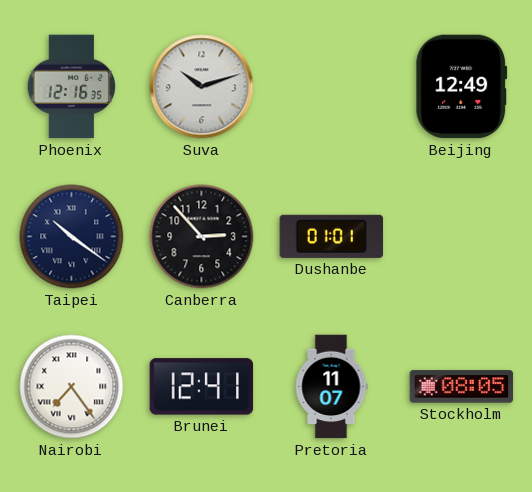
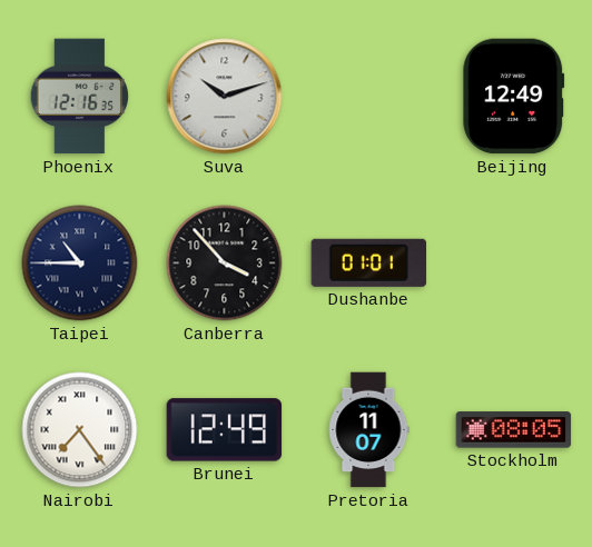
Taipei: 10:21 -> 10:45
Canberra: 2:53 -> 3:53
Brunei: 12:41 -> 12:49
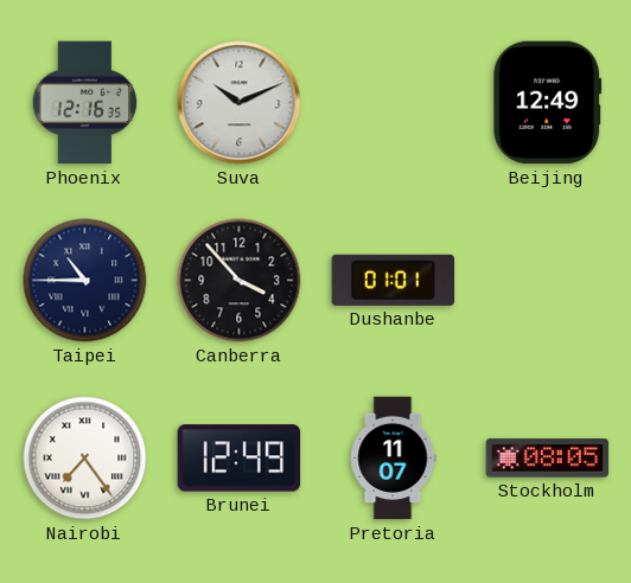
Suva: 10:12 -> 10:11
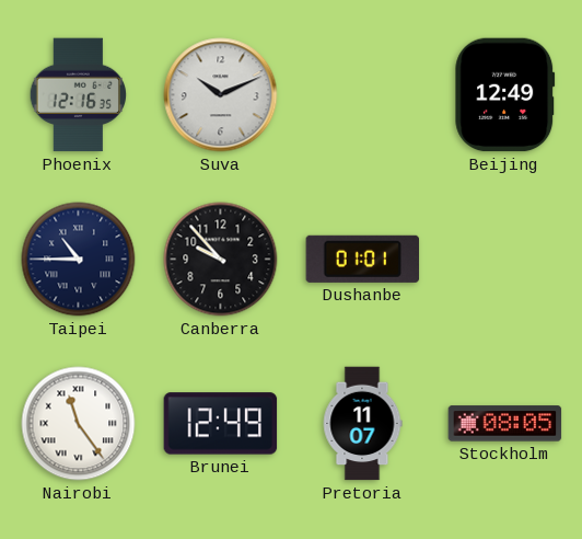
Canberra: 3:53 -> 9:53
Nairobi: 7:24 -> 11:24
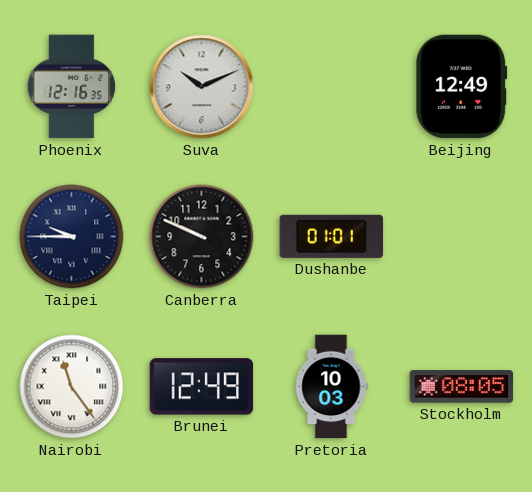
Taipei: 10:45 -> 9:45
Canberra: 9:53 -> 9:49
Pretoria: 11:07 -> 10:03
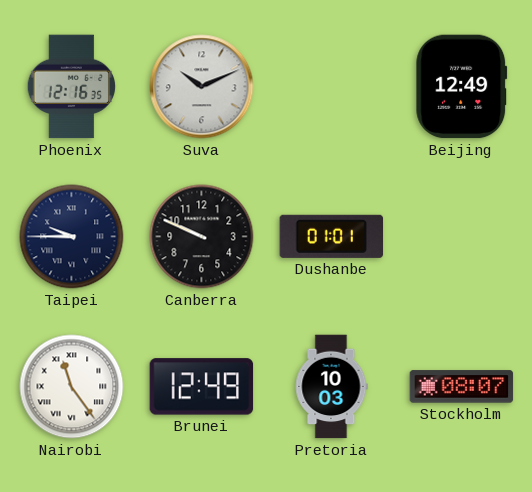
Stockholm: 08:05 -> 08:07
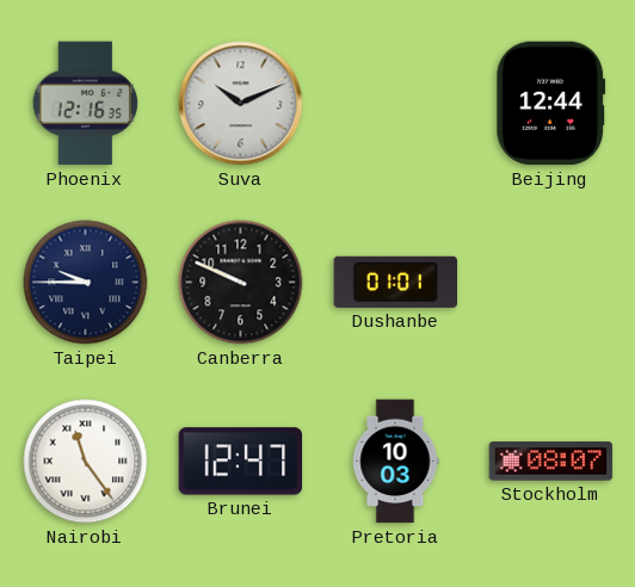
Beijing: 12:49 -> 12:44
Brunei: 12:49 -> 12:47
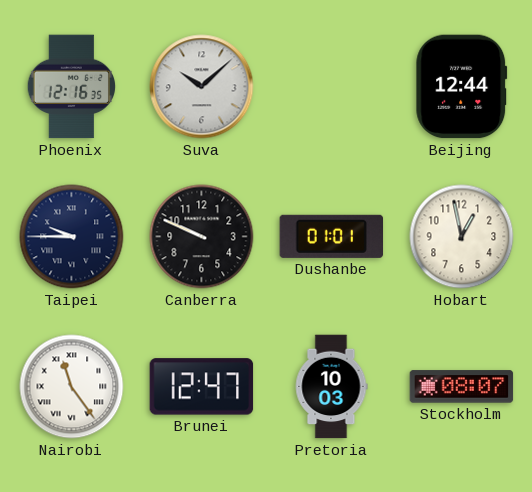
Suva: 10:11 -> 10:08
Hobart: none -> 12:58
